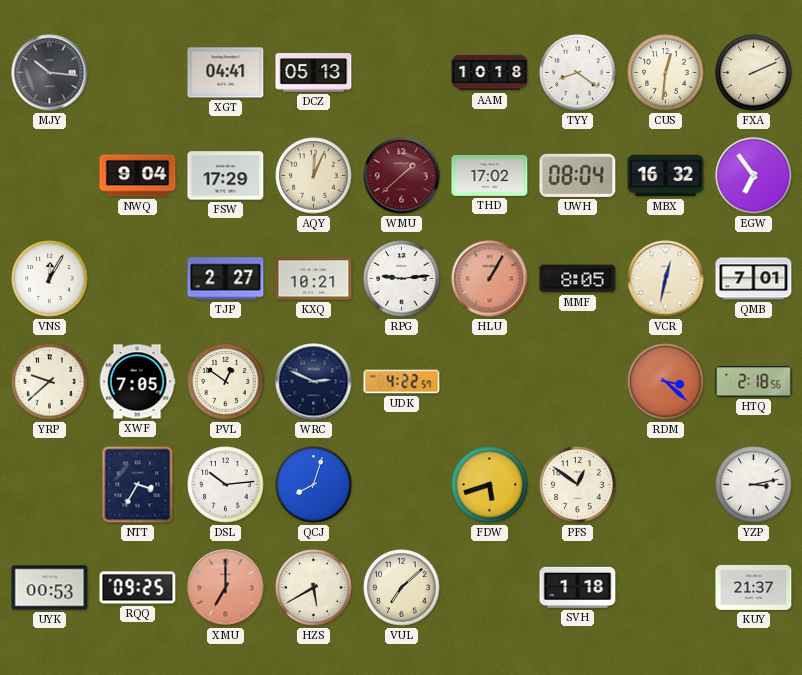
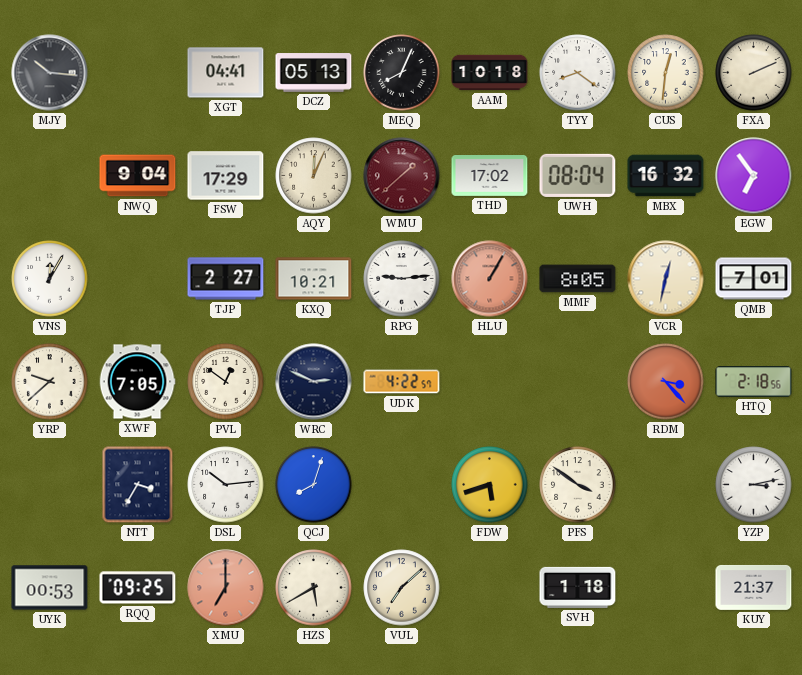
MEQ: none -> 8:04
RDM: 3:22 -> 3:23
PFS: 12:51 -> 3:51
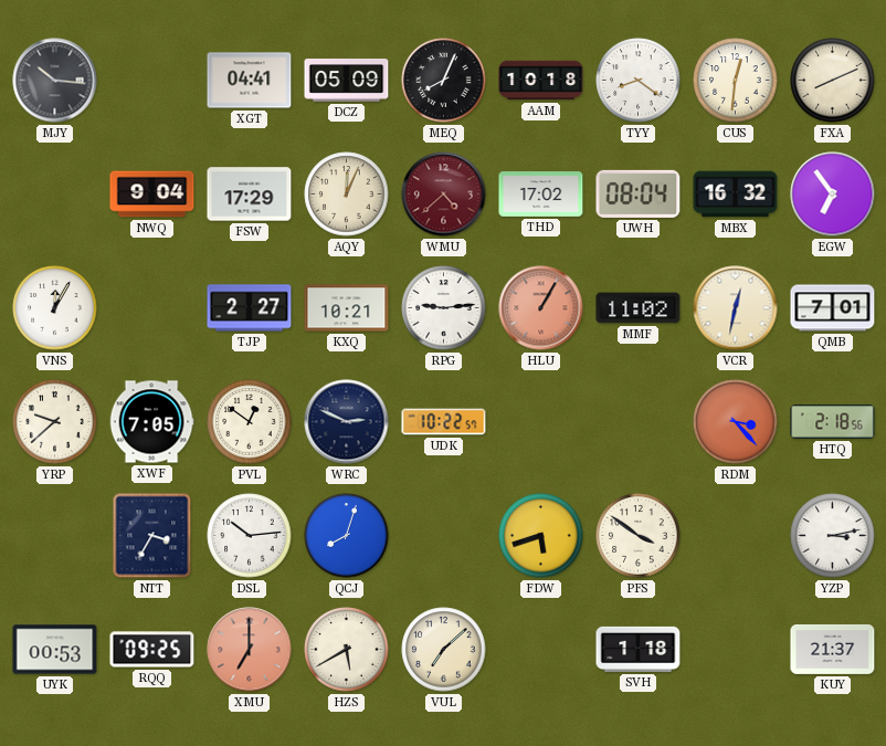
DCZ: 05:13 -> 05:09
FXA: 2:11 -> 8:11
WMU: 1:38 -> 4:38
MMF: 8:05 -> 11:02
UDK: 4:22 -> 10:22
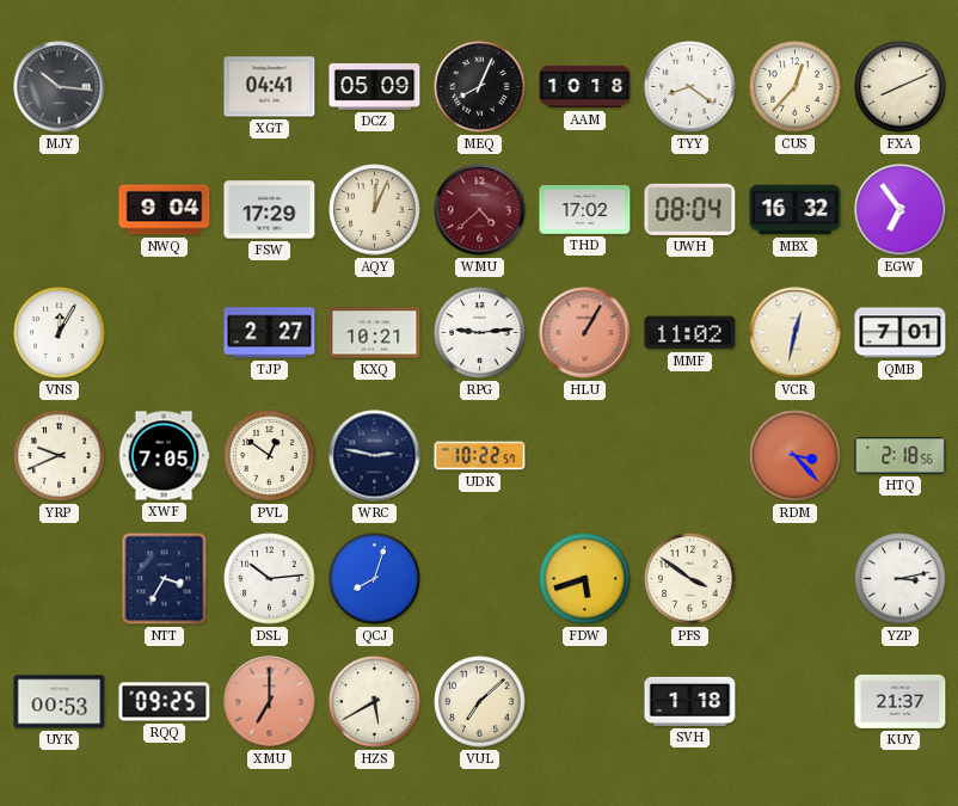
CUS: 12:31 -> 12:37
YRP: 9:38 -> 9:41
WRC: 2:49 -> 2:47
